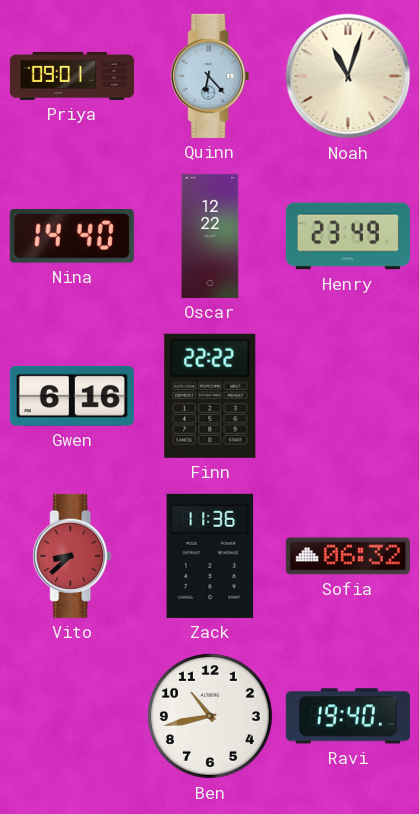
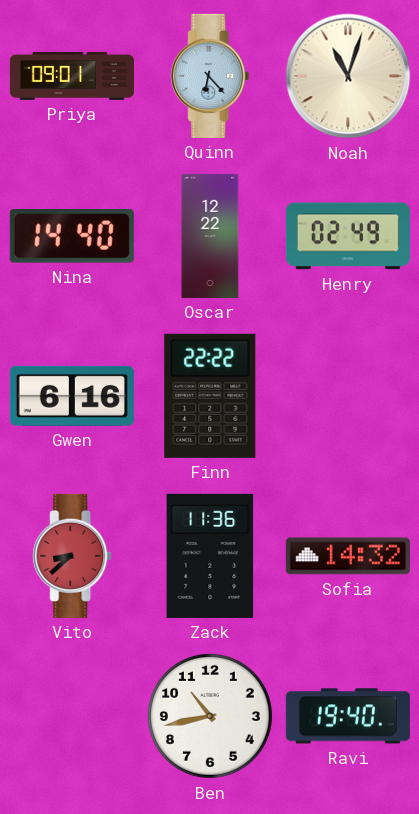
Henry: 23:49 -> 02:49
Sofia: 06:32 -> 14:32
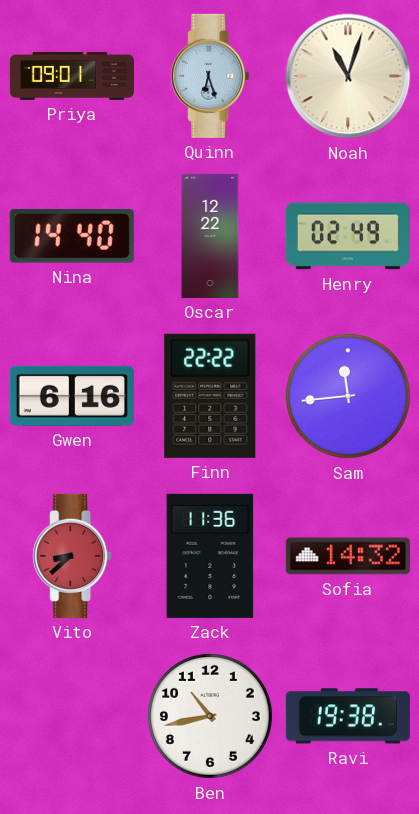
Quinn: 6:23 -> 6:27
Sam: none -> 11:44
Ravi: 19:40 -> 19:38
